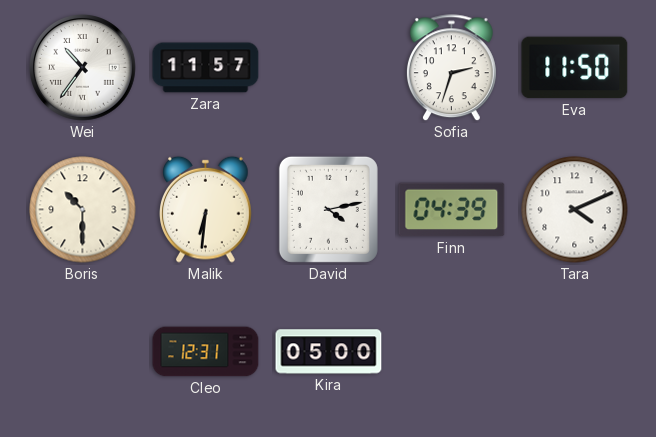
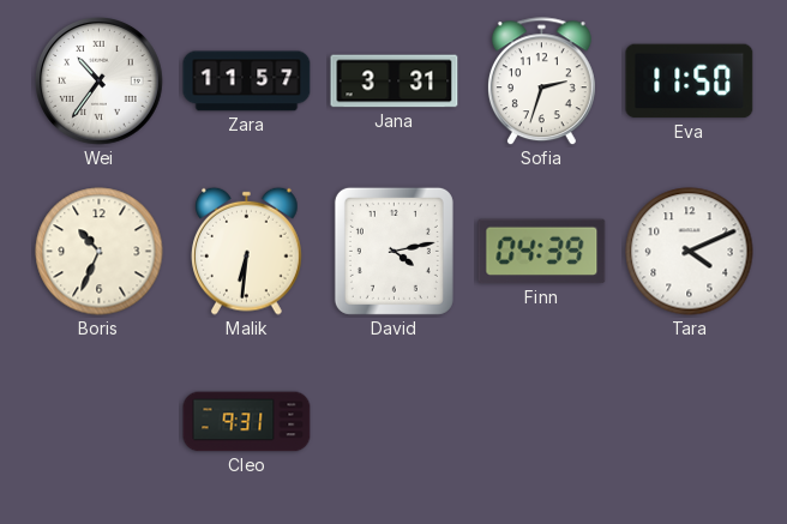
Jana: none -> 3:31
Boris: 10:30 -> 10:34
Cleo: 12:31 -> 9:31
Kira: 05:00 -> none
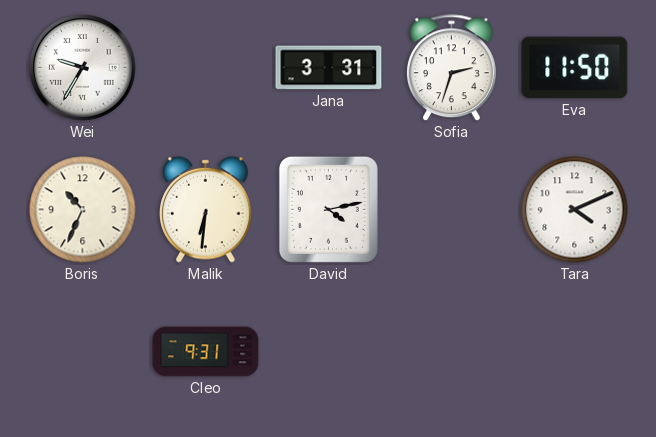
Wei: 10:36 -> 9:35
Zara: 11:57 -> none
Finn: 04:39 -> none
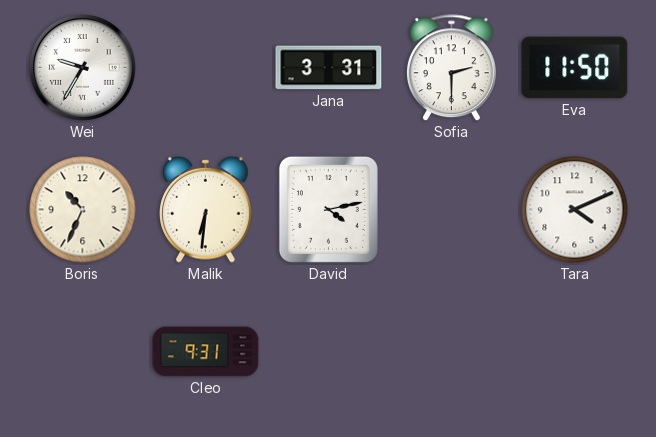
Sofia: 2:33 -> 2:30
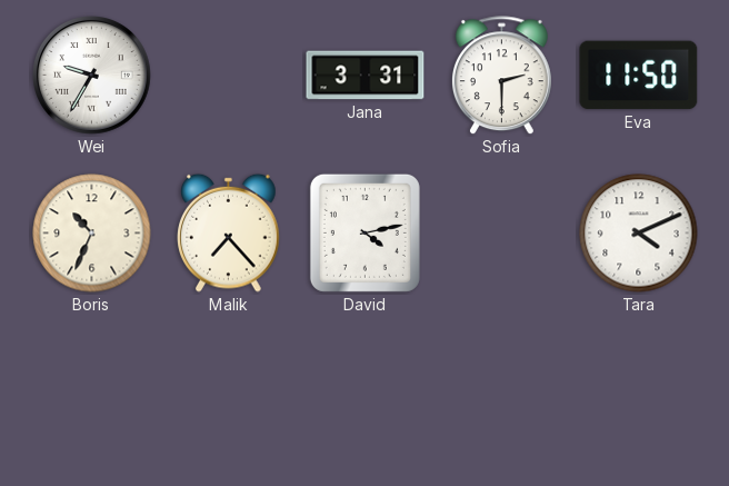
Malik: 6:31 -> 7:23
Cleo: 9:31 -> none
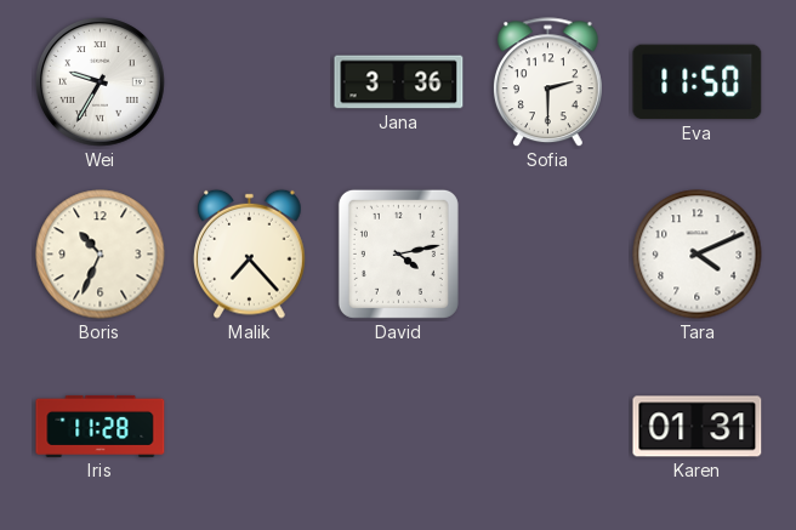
Jana: 3:31 -> 3:36
Iris: none -> 11:28
Karen: none -> 01:31
